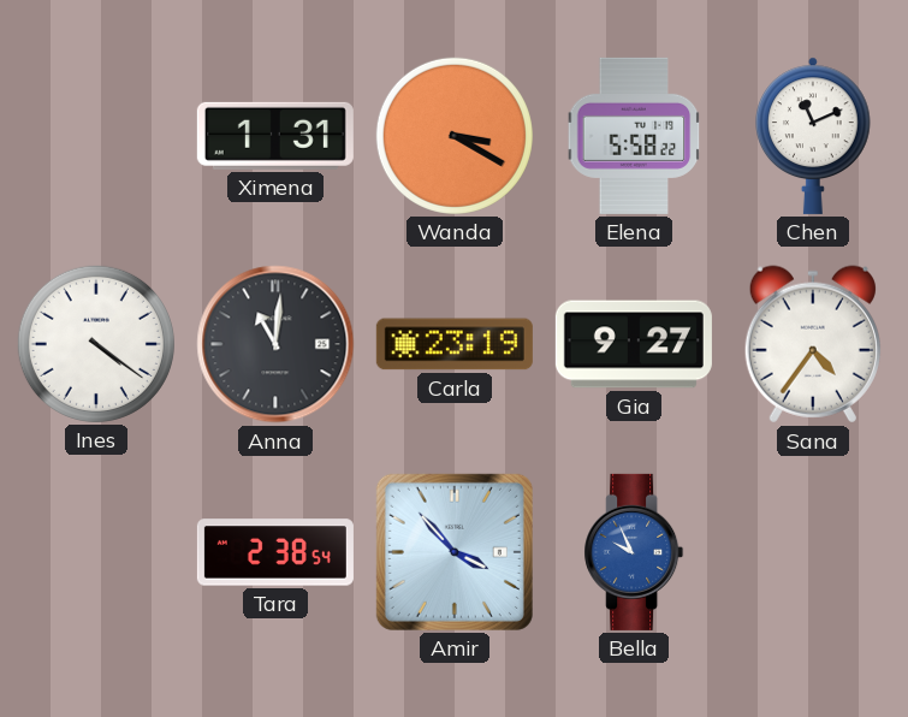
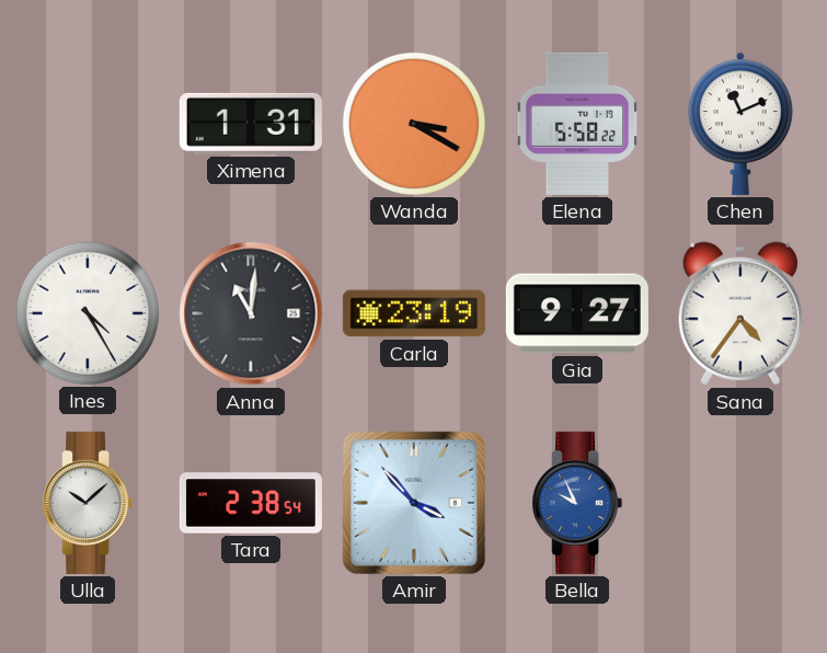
Ines: 4:21 -> 4:25
Ulla: none -> 10:08
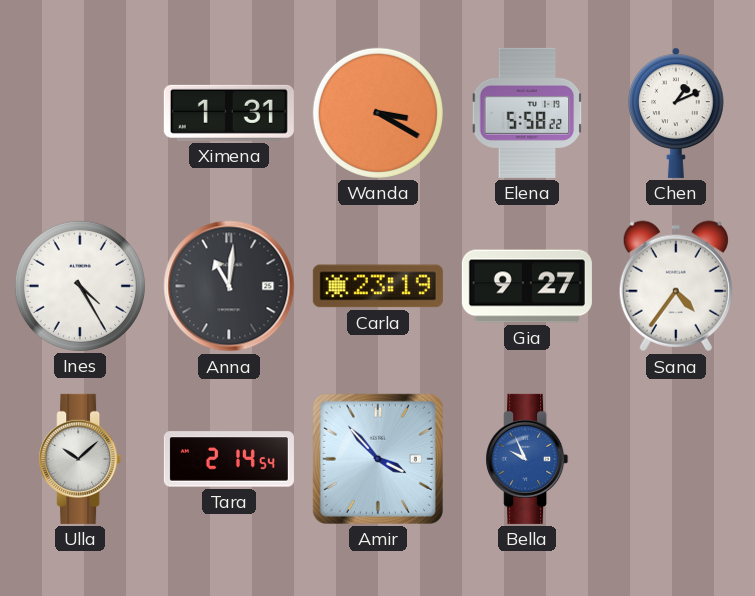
Chen: 11:11 -> 1:11
Tara: 2:38 -> 2:14
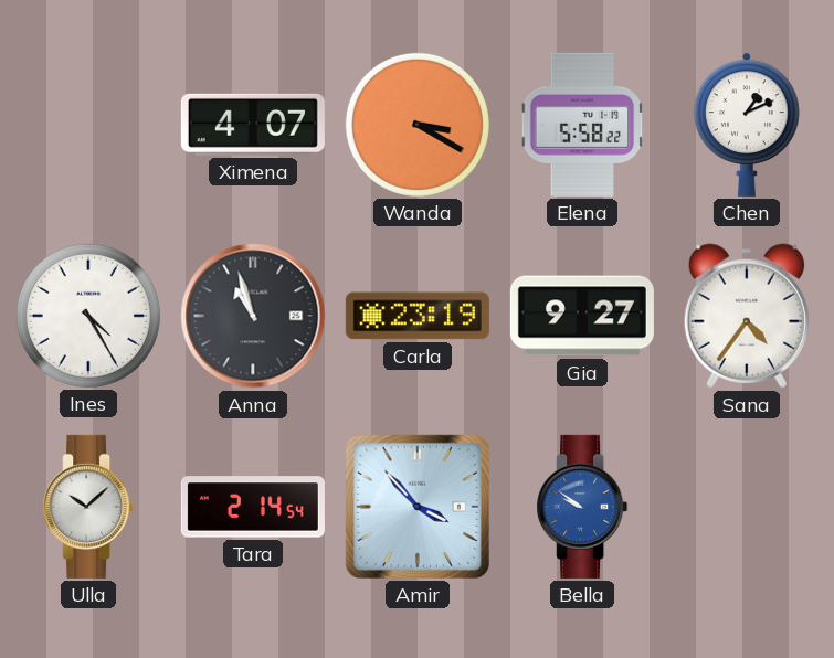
Ximena: 1:31 -> 4:07
Anna: 11:01 -> 10:57
Bella: 9:56 -> 9:51
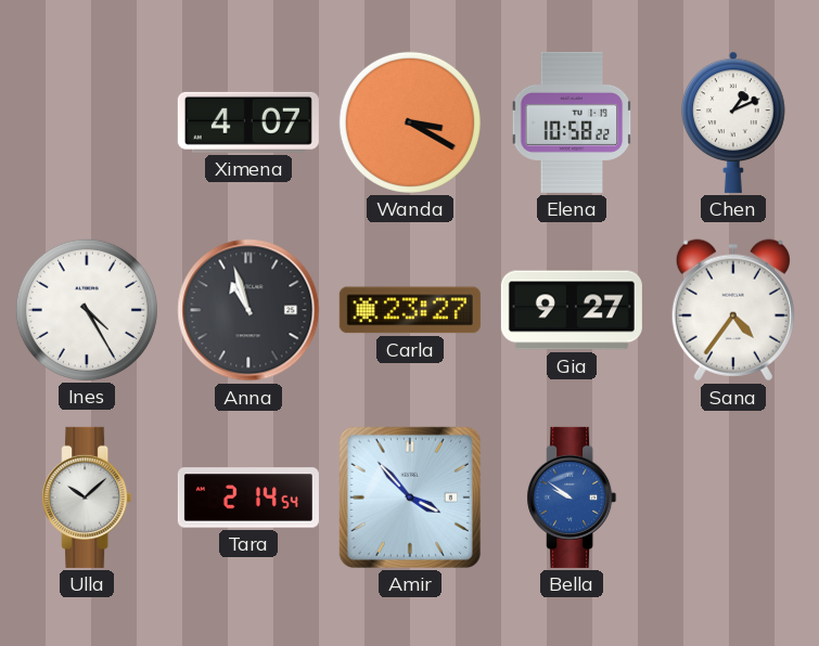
Elena: 5:58 -> 10:58
Carla: 23:19 -> 23:27
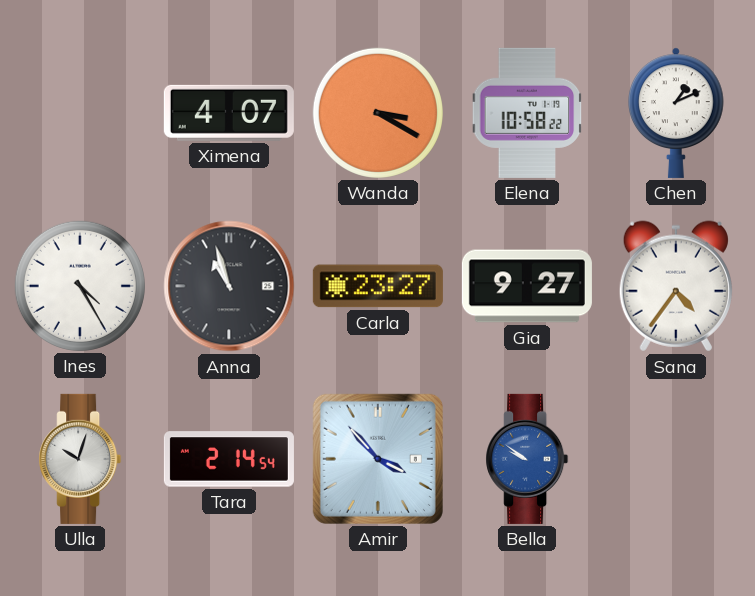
Ulla: 10:08 -> 10:03
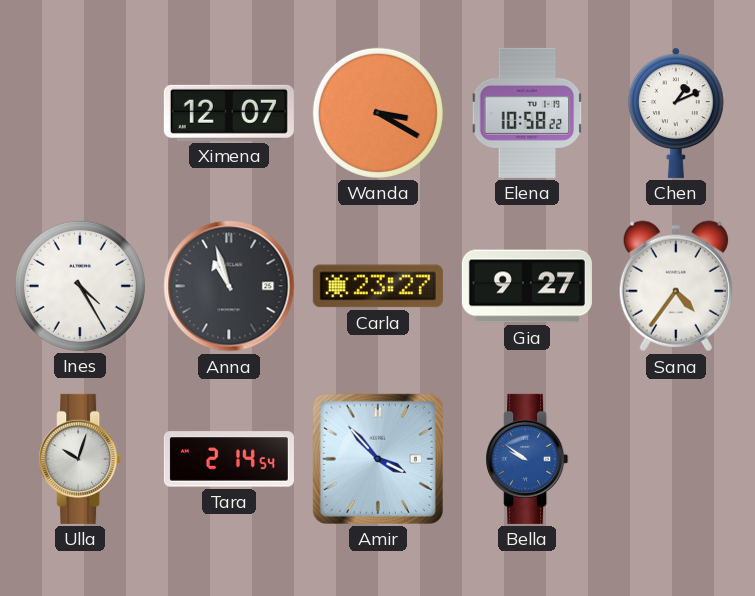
Ximena: 4:07 -> 12:07
